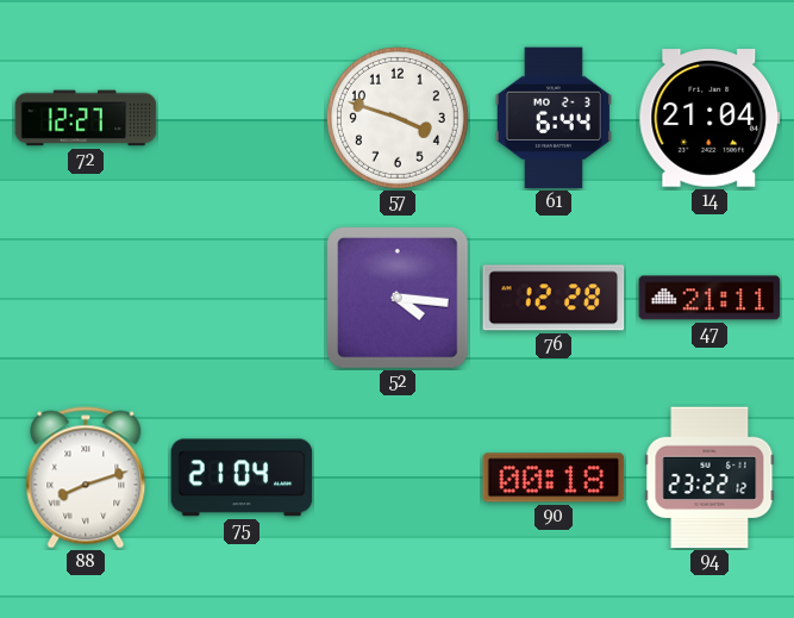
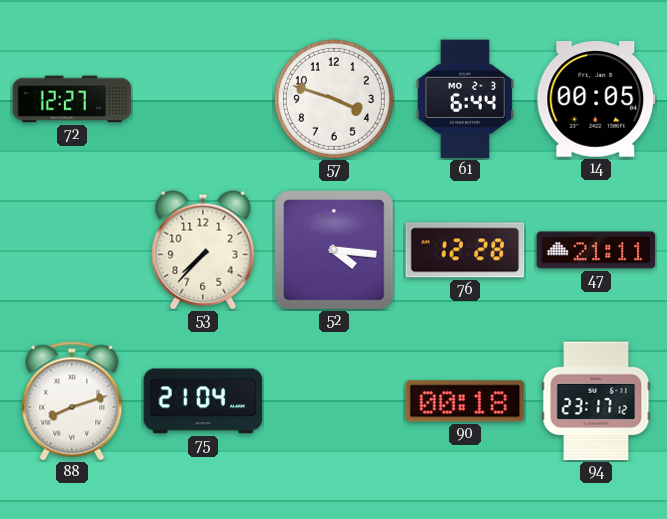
14: 21:04 -> 00:05
53: none -> 7:37
94: 23:22 -> 23:17
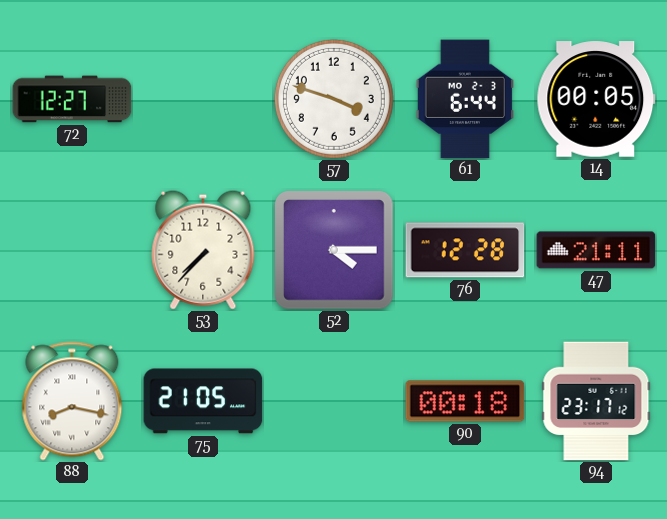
52: 4:16 -> 4:15
88: 8:12 -> 8:17
75: 21:04 -> 21:05
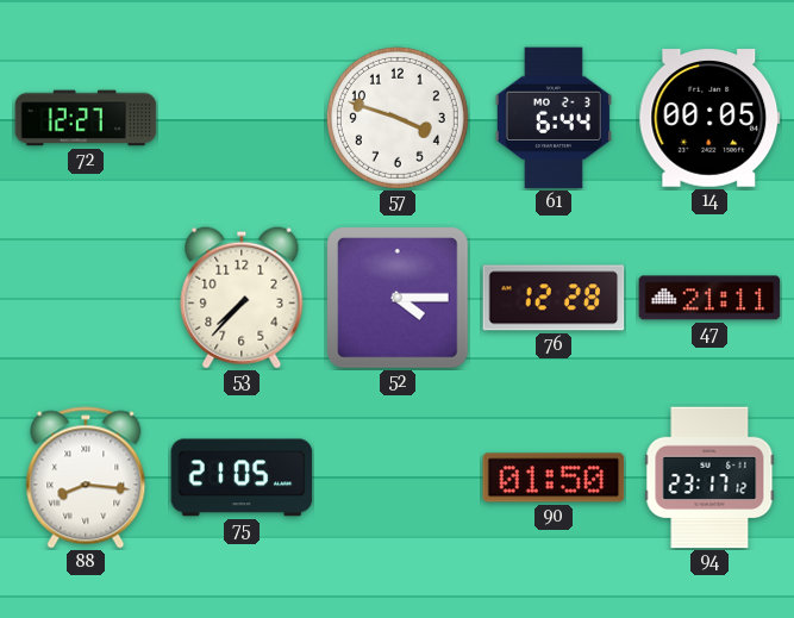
88: 8:17 -> 8:16
90: 00:18 -> 01:50
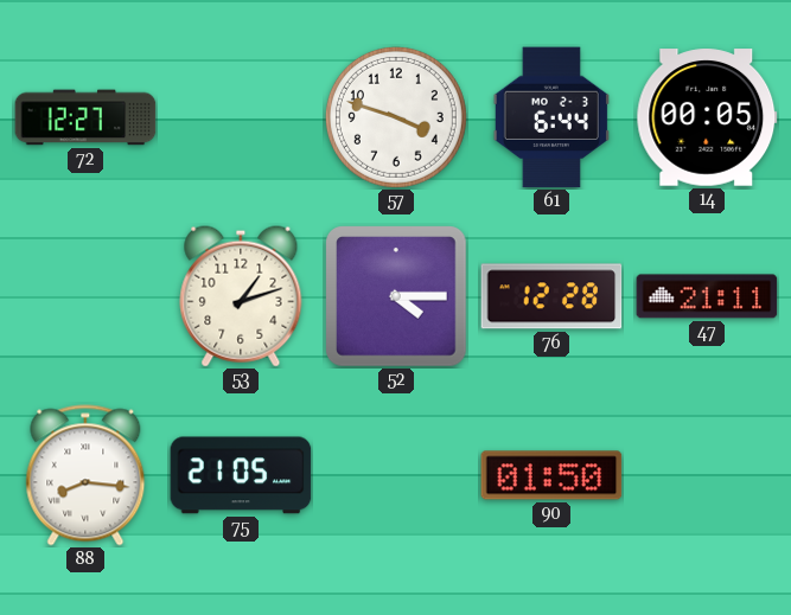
53: 7:37 -> 1:12
94: 23:17 -> none
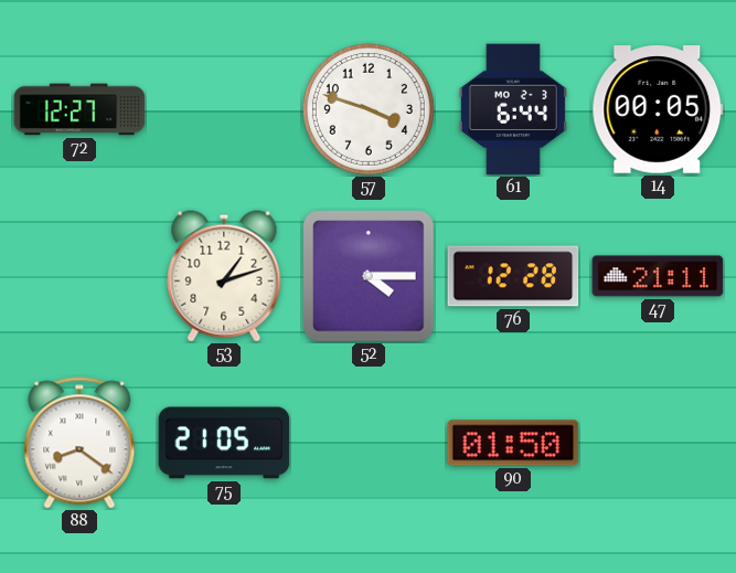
88: 8:16 -> 8:21
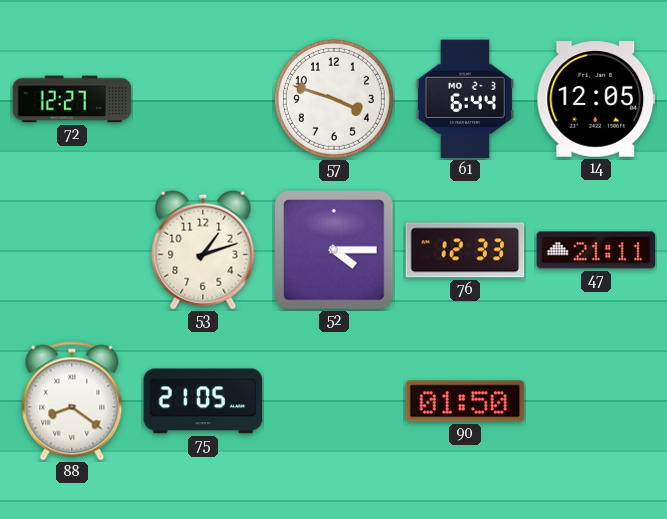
14: 00:05 -> 12:05
76: 12:28 -> 12:33
